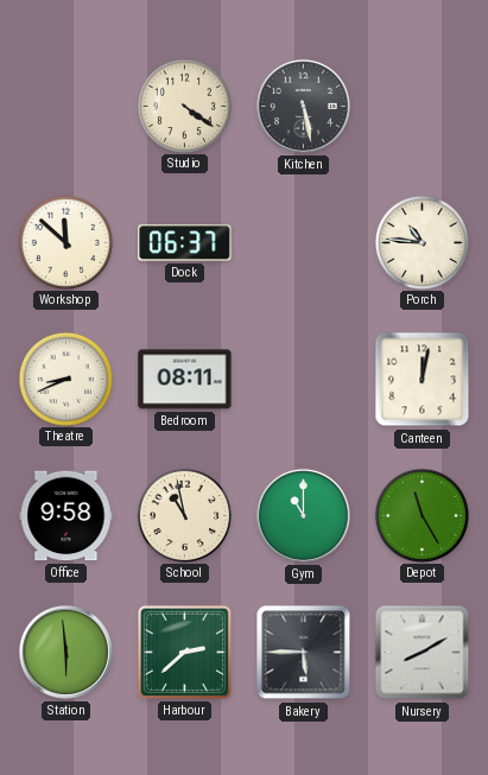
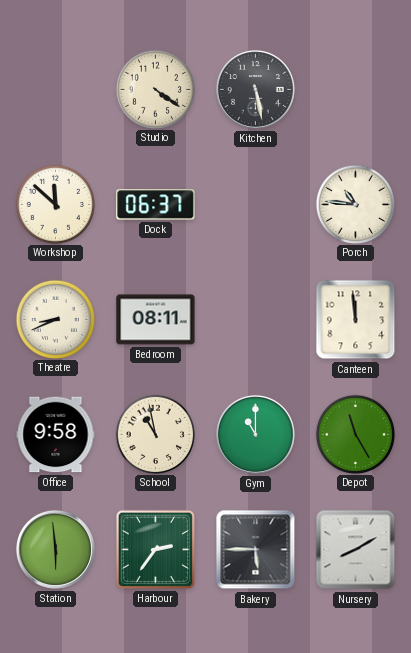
Canteen: 12:02 -> 11:59
Harbour: 2:38 -> 2:36
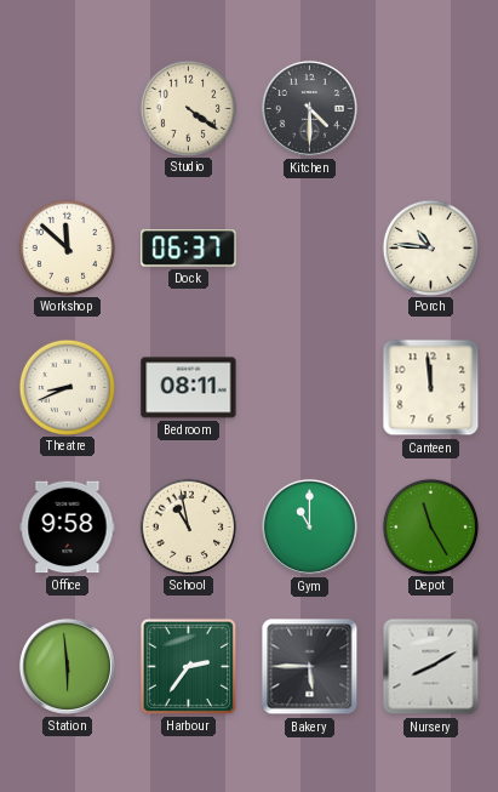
Kitchen: 5:28 -> 4:30
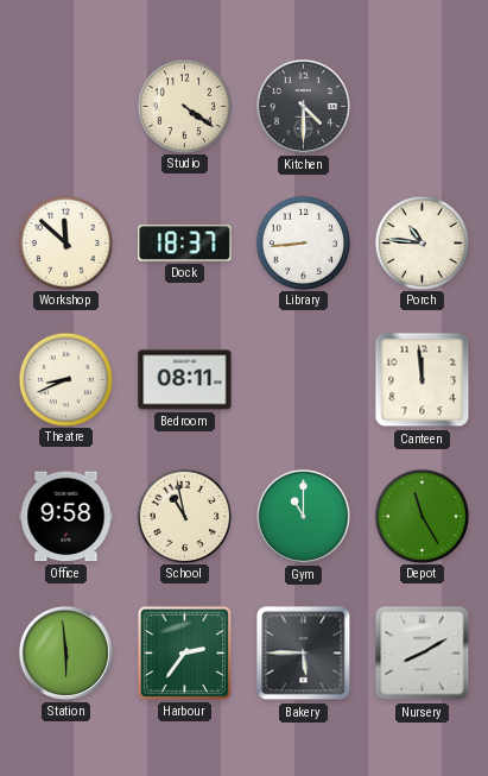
Dock: 06:37 -> 18:37
Library: none -> 8:44
